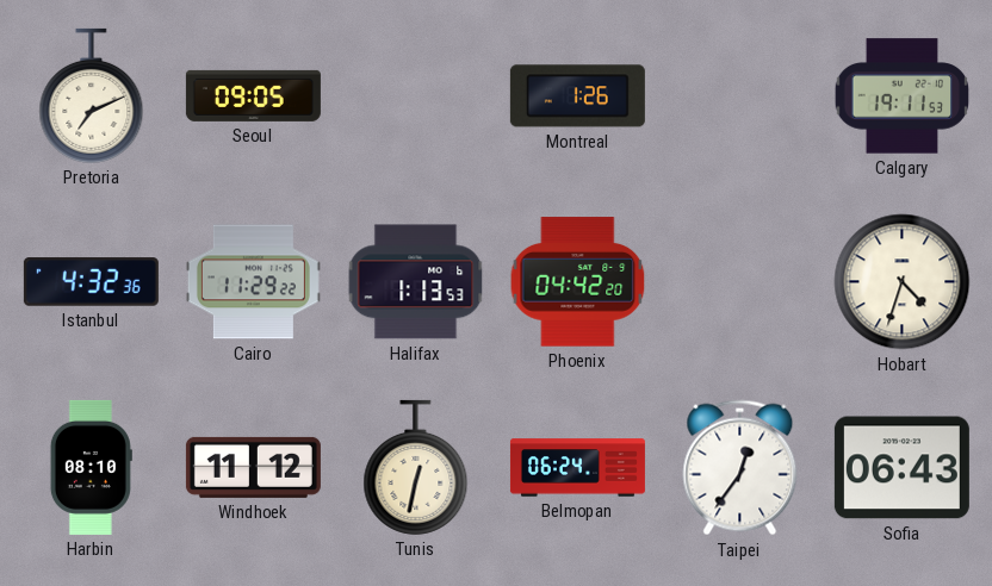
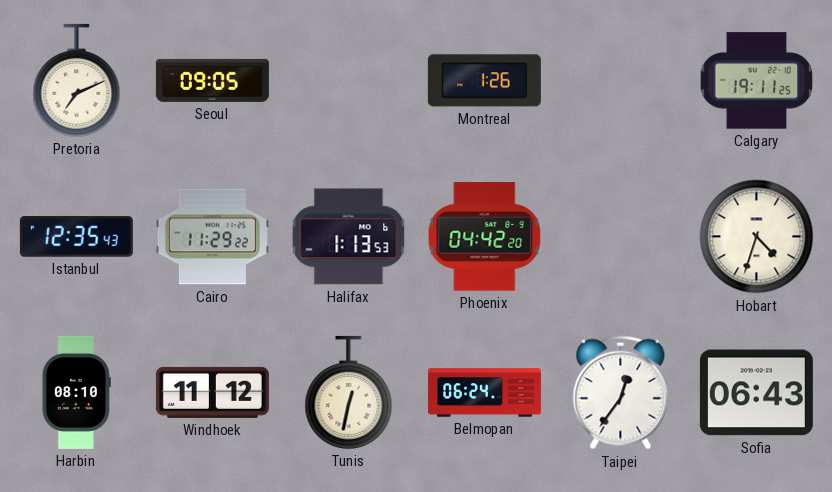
Calgary: 19:11:53 -> 19:11:25
Istanbul: 4:32 -> 12:35
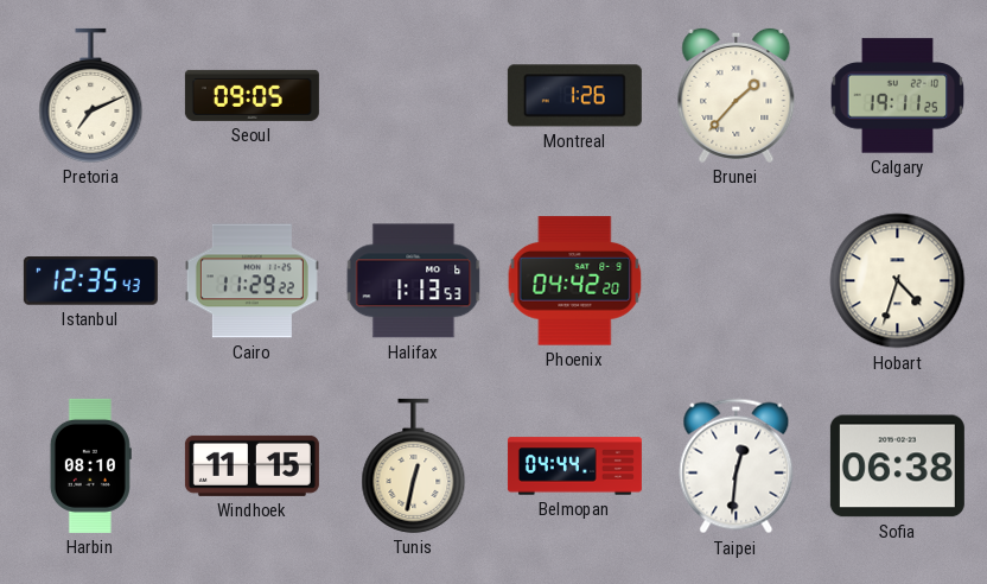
Brunei: none -> 1:37
Windhoek: 11:12 -> 11:15
Belmopan: 06:24 -> 04:44
Taipei: 12:36 -> 12:31
Sofia: 06:43 -> 06:38
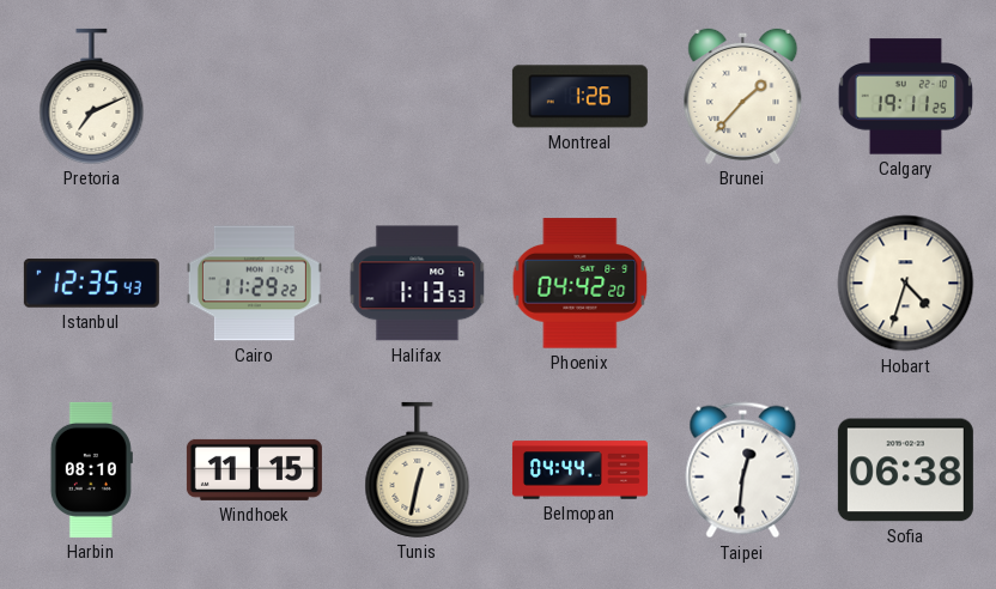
Seoul: 09:05 -> none
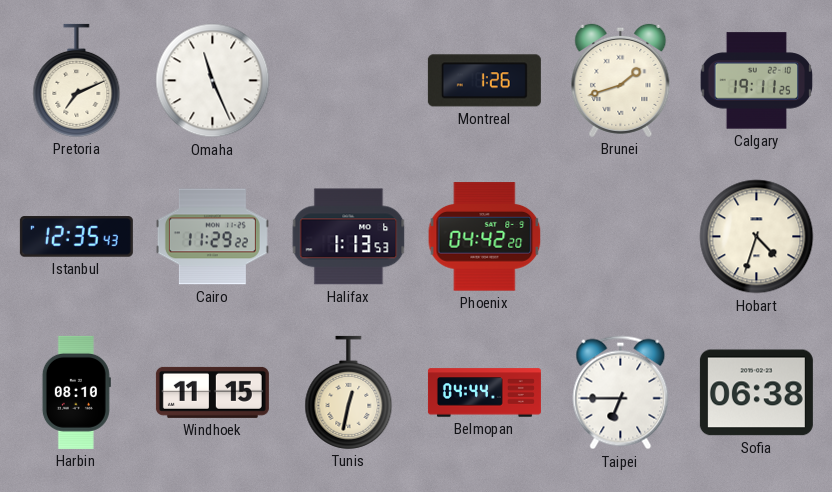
Omaha: none -> 11:26
Brunei: 1:37 -> 1:42
Taipei: 12:31 -> 6:45
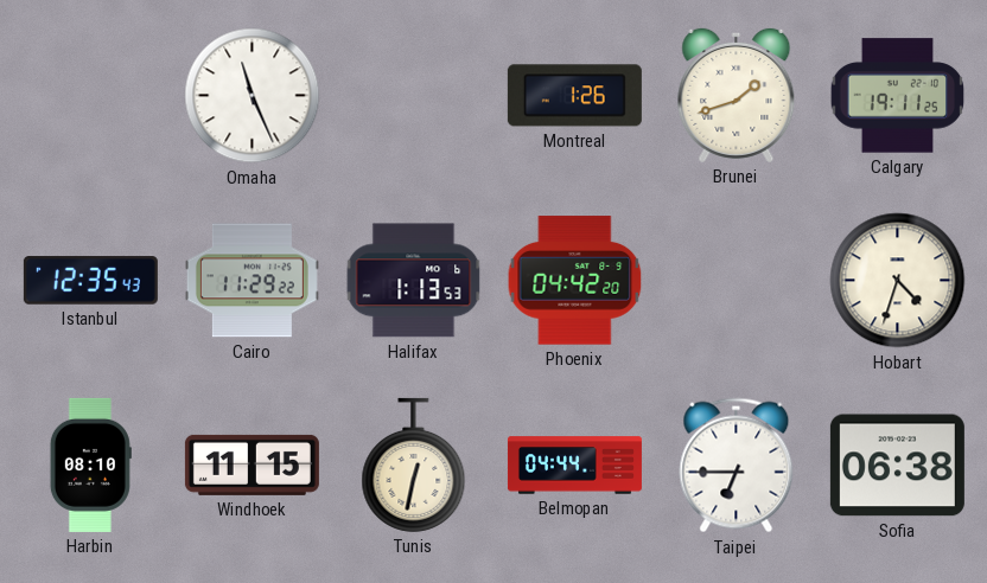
Pretoria: 7:11 -> none
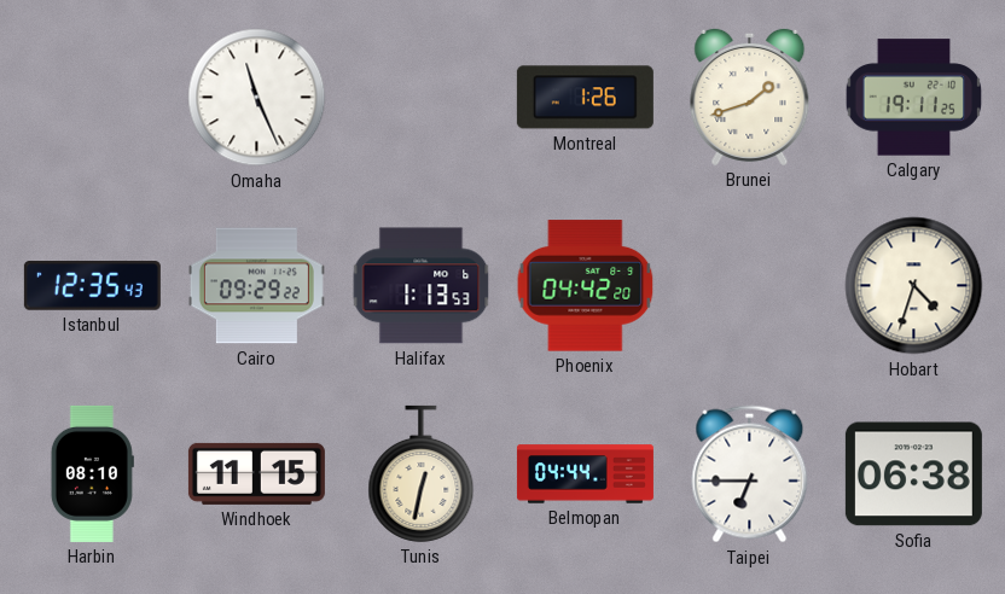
Cairo: 11:29 -> 09:29
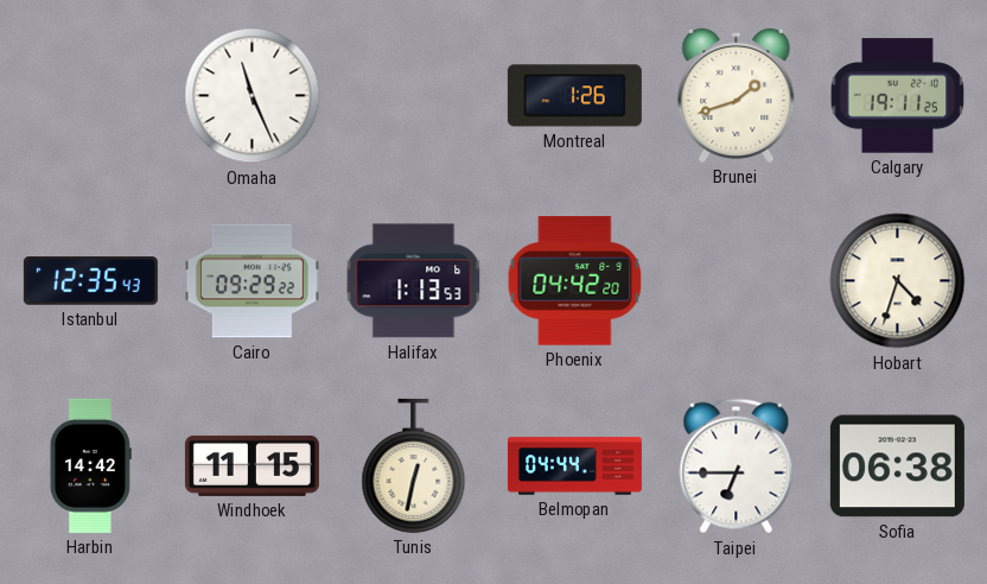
Harbin: 08:10 -> 14:42
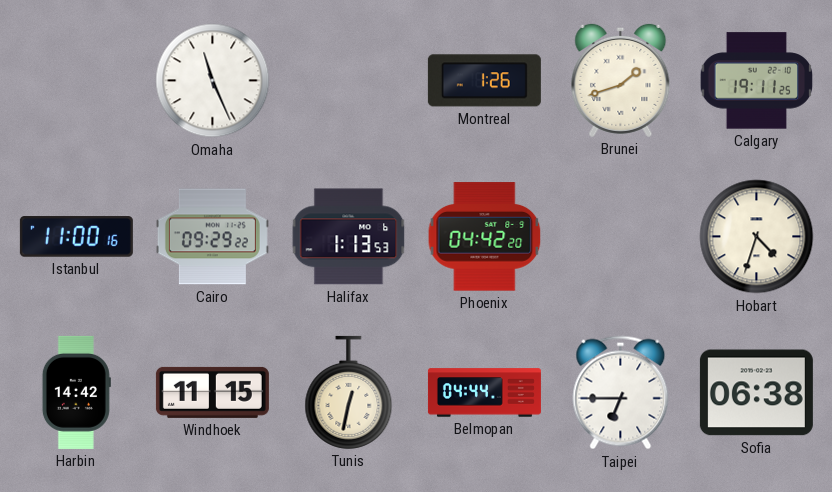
Istanbul: 12:35 -> 11:00
